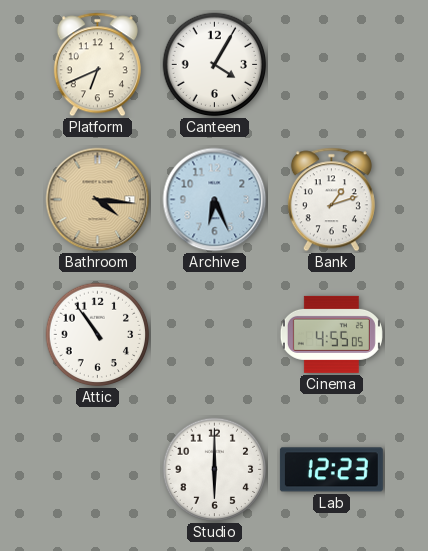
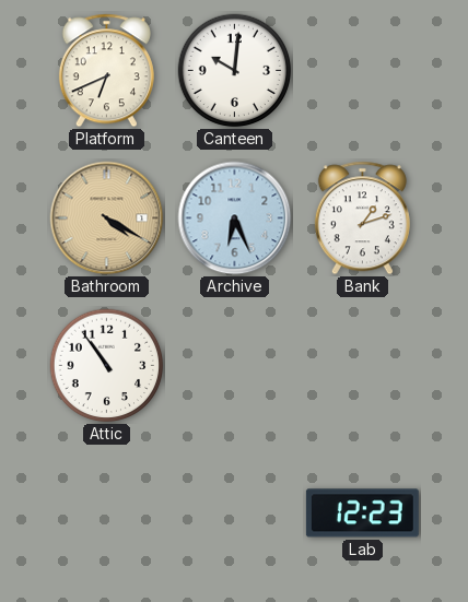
Canteen: 4:05 -> 10:01
Bathroom: 4:16 -> 4:20
Cinema: 4:55 -> none
Studio: 6:00 -> none
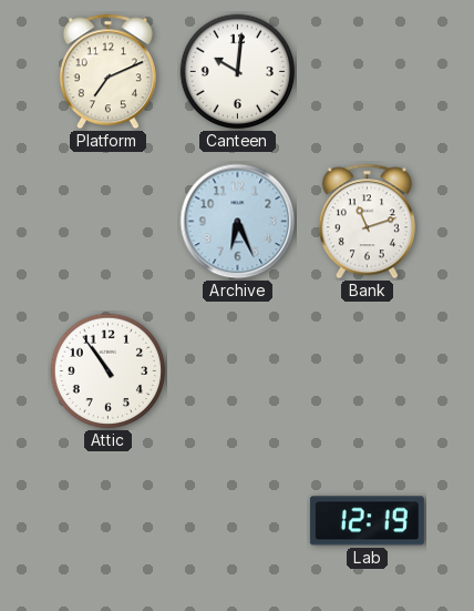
Platform: 6:41 -> 7:11
Bathroom: 4:20 -> none
Bank: 1:12 -> 11:12
Lab: 12:23 -> 12:19
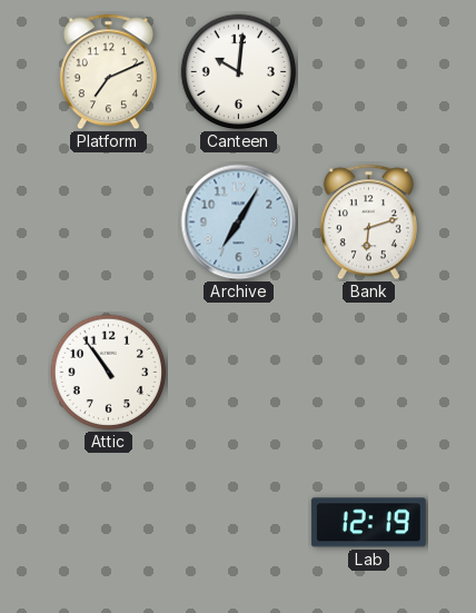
Archive: 6:26 -> 7:05
Bank: 11:12 -> 6:12
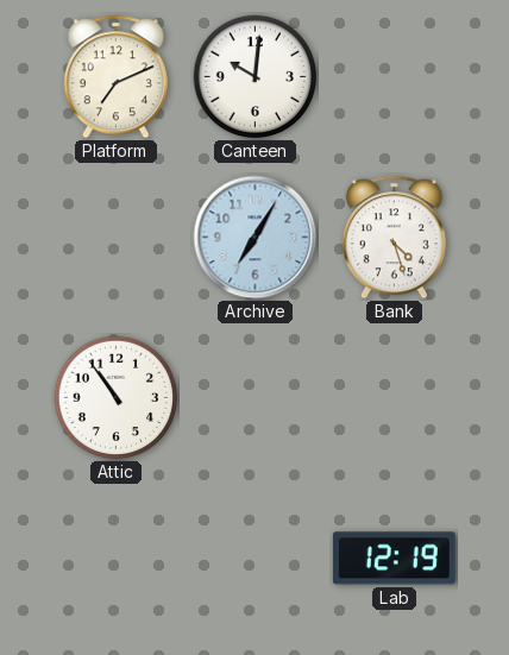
Bank: 6:12 -> 4:27
